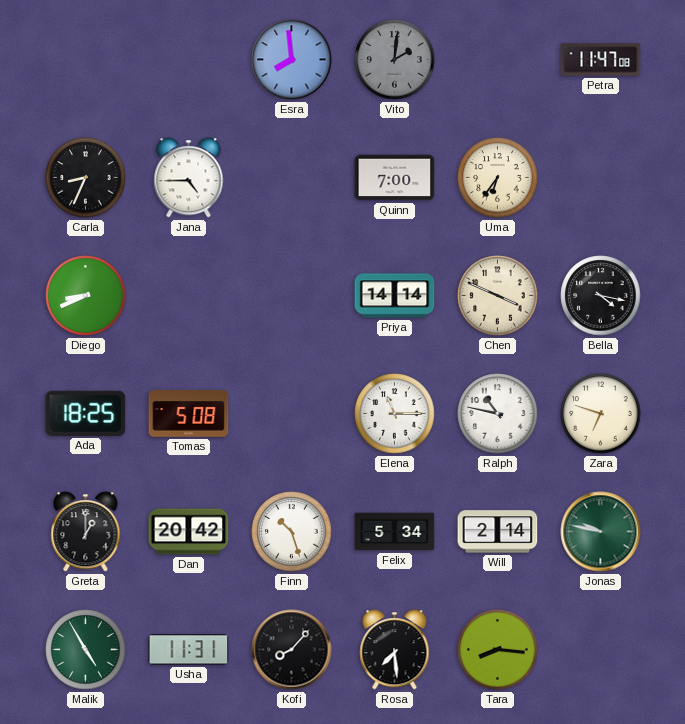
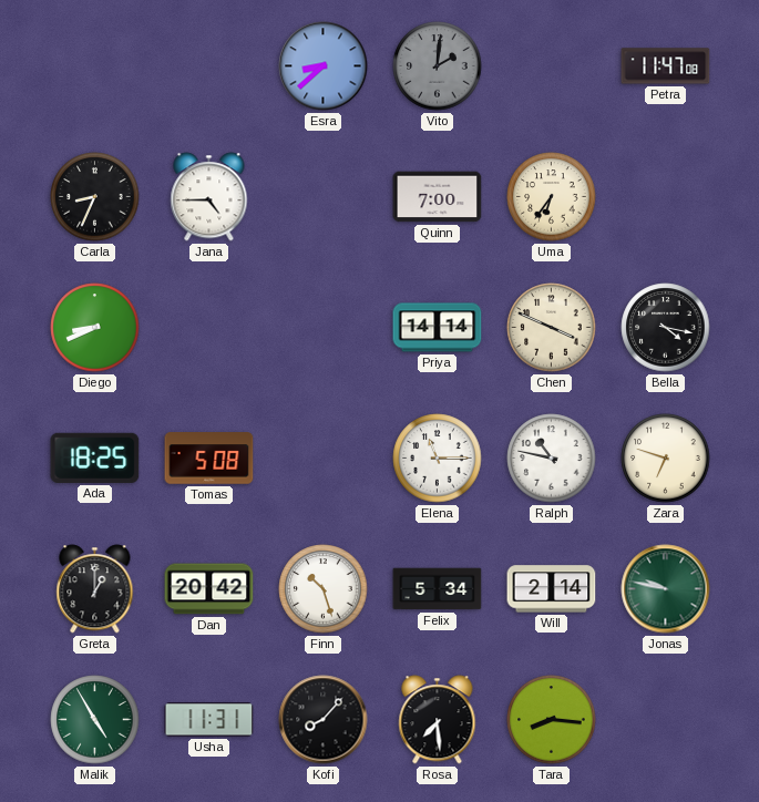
Esra: 7:59 -> 8:38
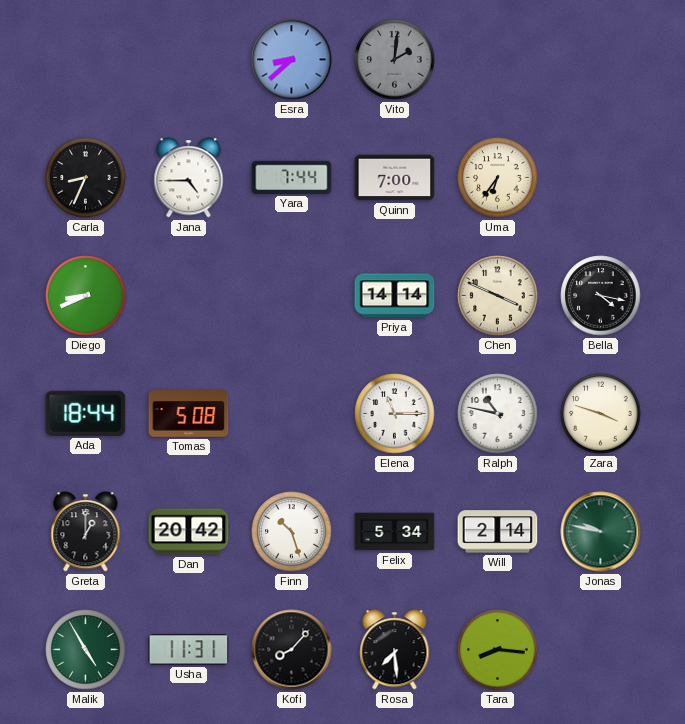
Petra: 11:47 -> none
Yara: none -> 7:44
Ada: 18:25 -> 18:44
Zara: 6:48 -> 3:48
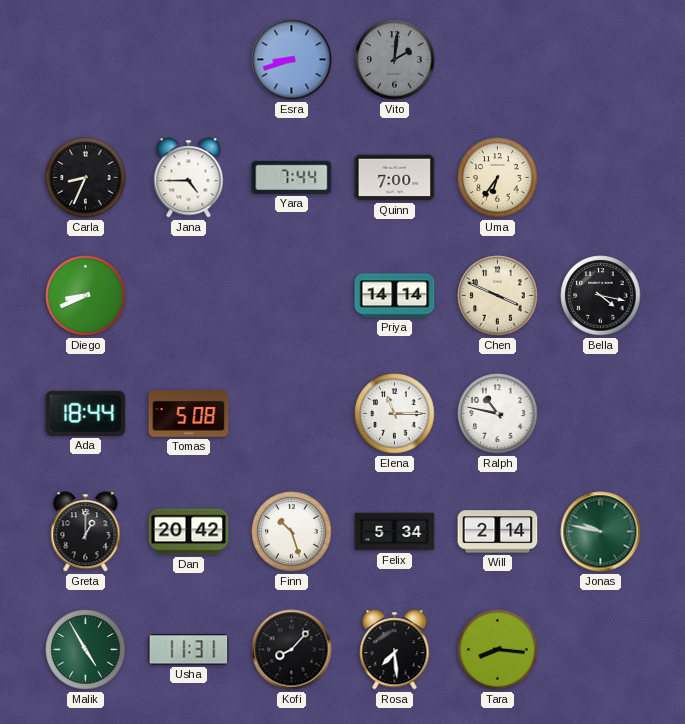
Esra: 8:38 -> 8:42
Zara: 3:48 -> none
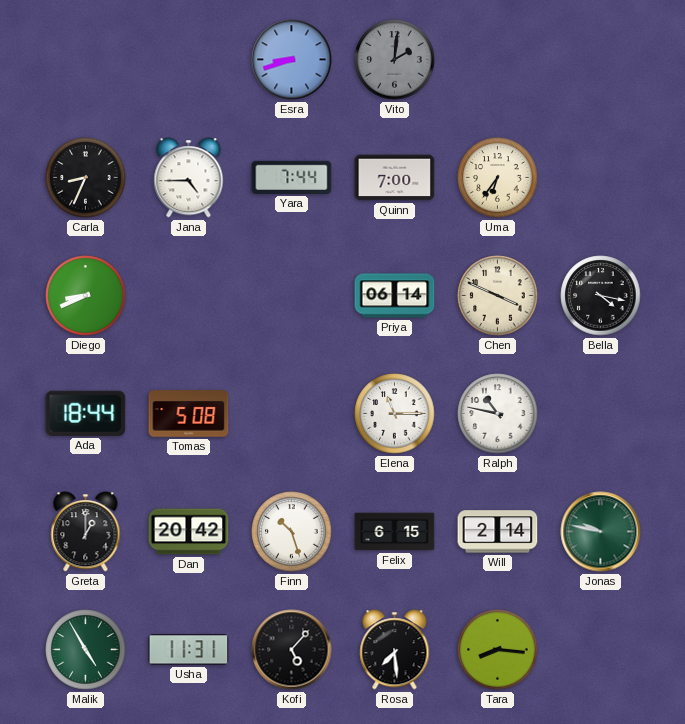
Priya: 14:14 -> 06:14
Felix: 5:34 -> 6:15
Kofi: 8:07 -> 5:07
